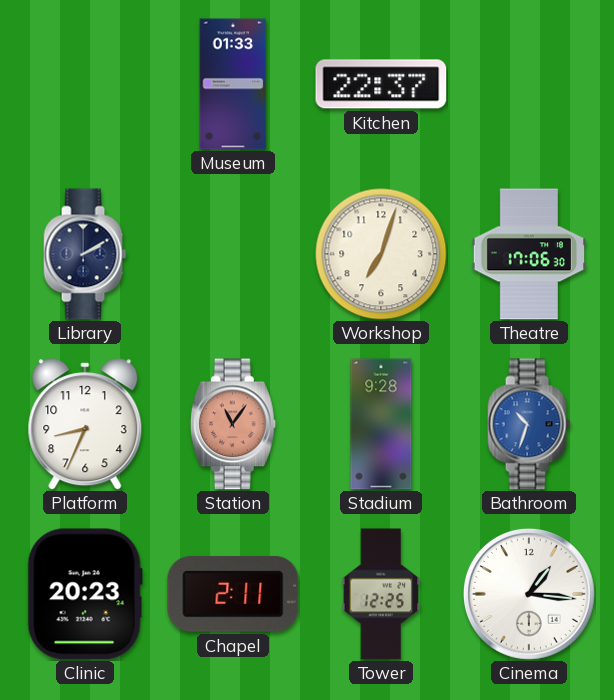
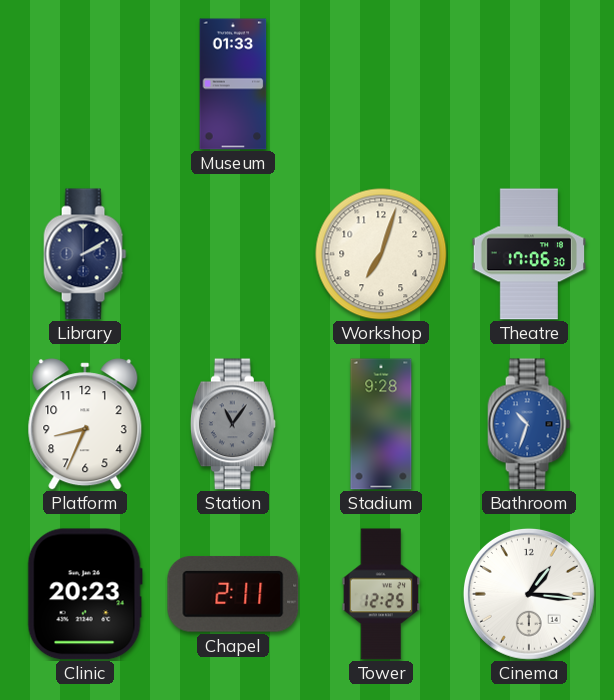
Kitchen: 22:37 -> none
Station dial: salmon -> grey
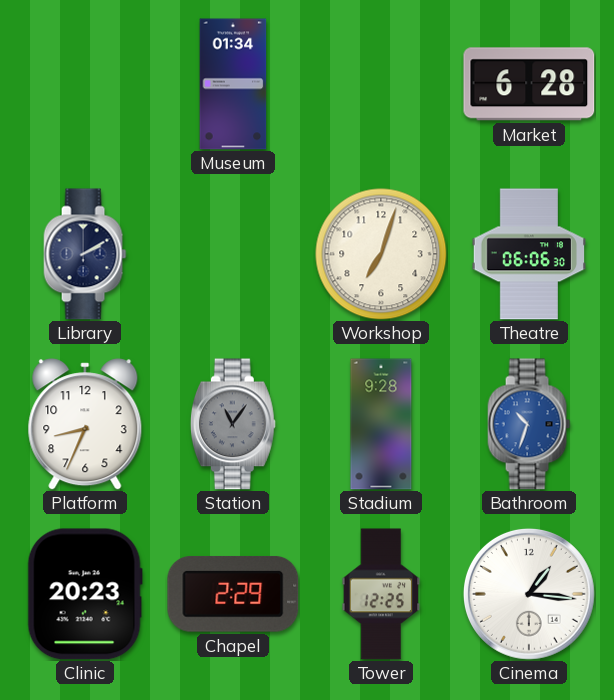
Museum: 01:33 -> 01:34
Market: none -> 6:28
Theatre: 17:06 -> 06:06
Chapel: 2:11 -> 2:29
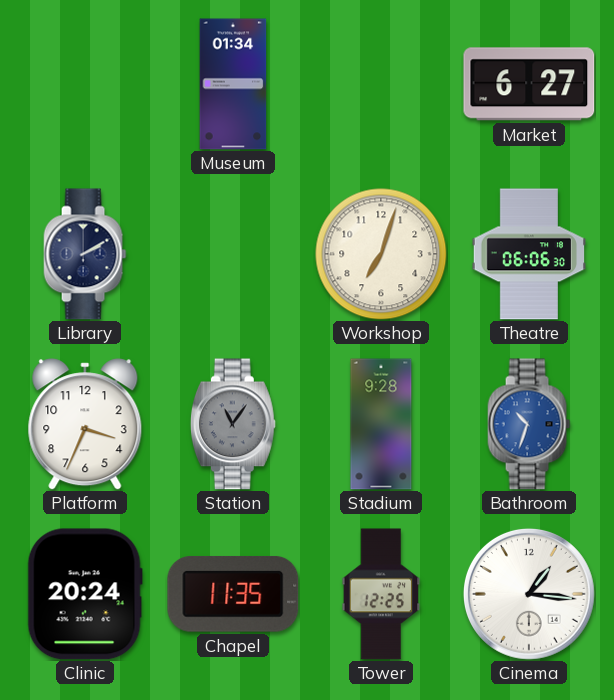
Market: 6:28 -> 6:27
Platform: 8:34 -> 3:34
Clinic: 20:23 -> 20:24
Chapel: 2:29 -> 11:35
